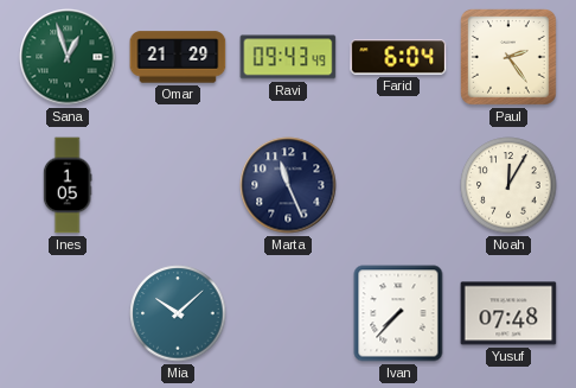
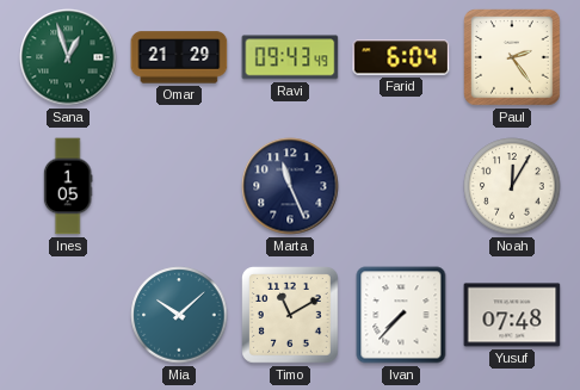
Timo: none -> 11:10
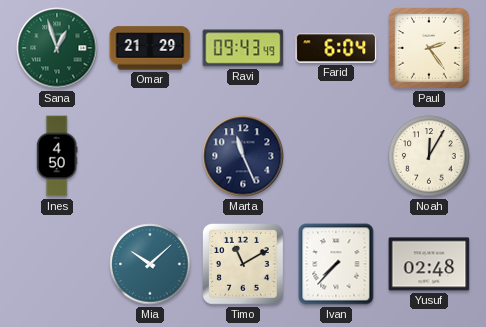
Ines: 1:05 -> 4:50
Yusuf: 07:48 -> 02:48
